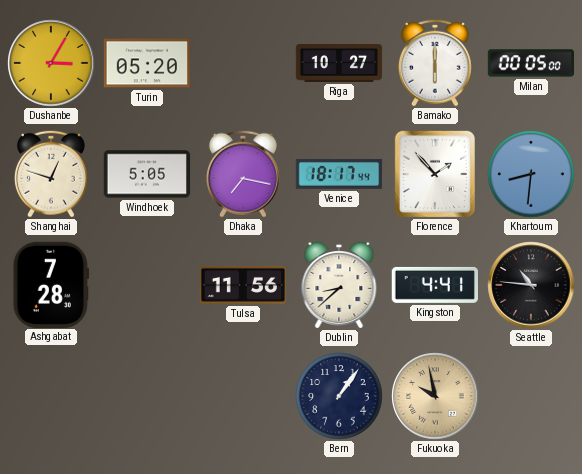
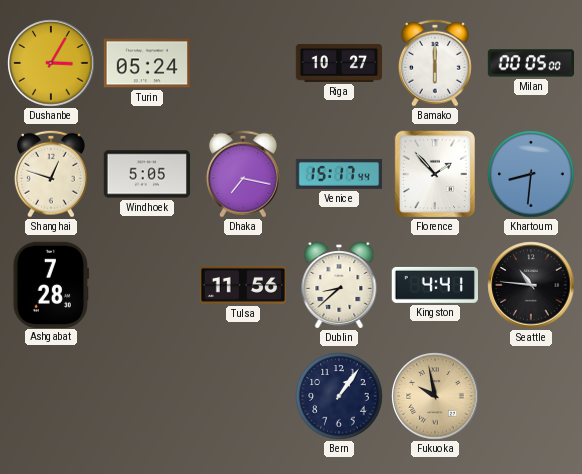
Turin: 05:20 -> 05:24
Venice: 18:17 -> 15:17
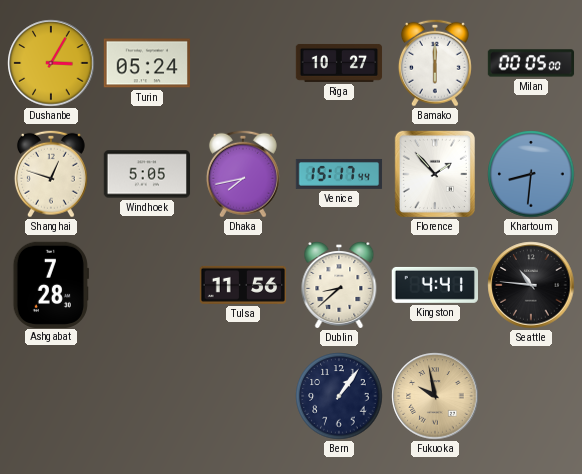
Dhaka: 7:17 -> 7:43
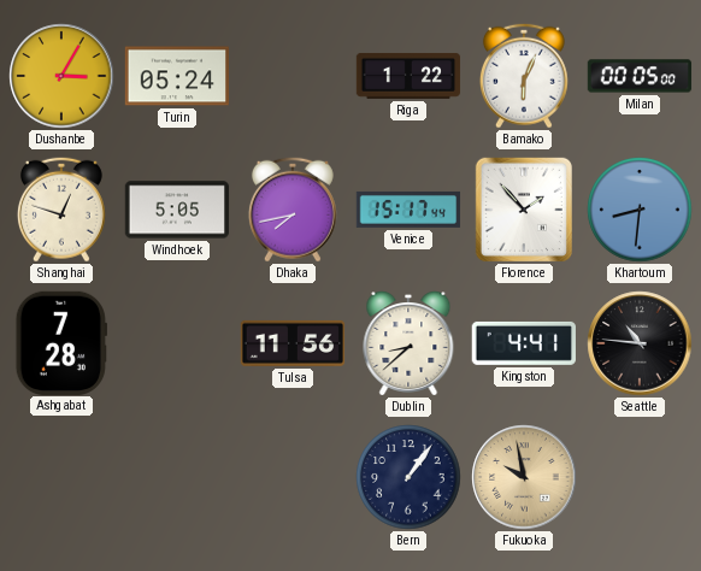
Riga: 10:27 -> 1:22
Bamako: 6:00 -> 6:04
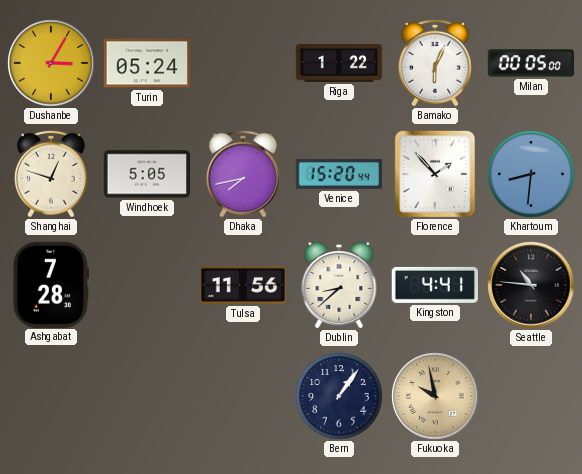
Venice: 15:17 -> 15:20
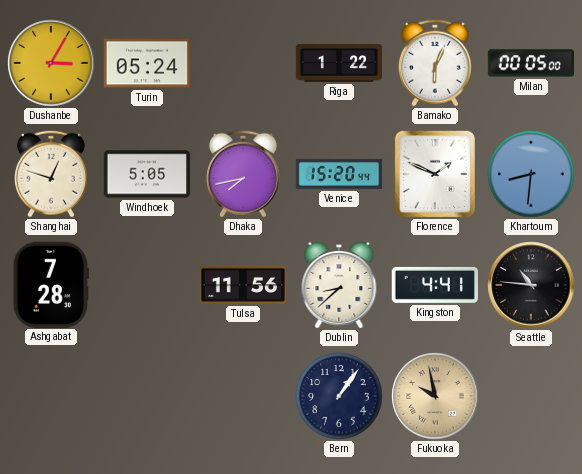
Florence: 1:53 -> 1:49
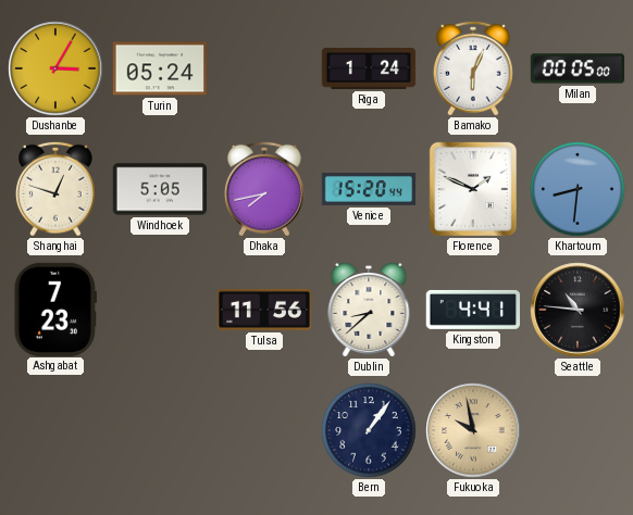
Riga: 1:22 -> 1:24
Ashgabat: 7:28 -> 7:23
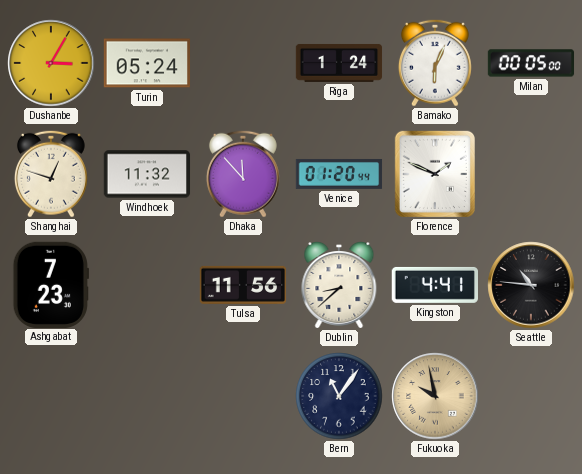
Windhoek: 5:05 -> 11:32
Dhaka: 7:43 -> 11:53
Venice: 15:20 -> 01:20
Khartoum: 8:31 -> none
Bern: 1:06 -> 11:06
